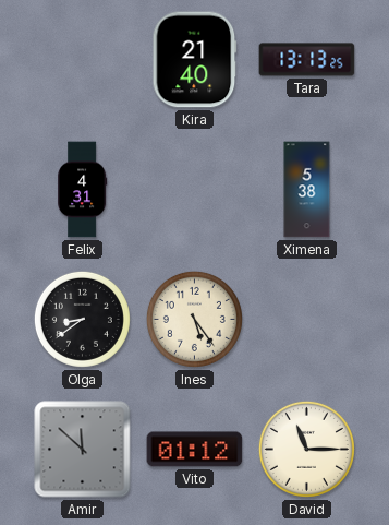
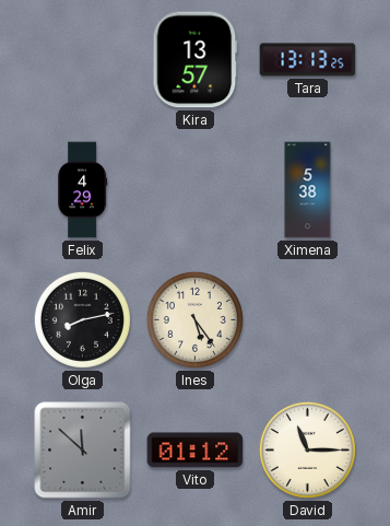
Kira: 21:40 -> 13:57
Felix: 4:31 -> 4:29
Olga: 8:39 -> 8:13
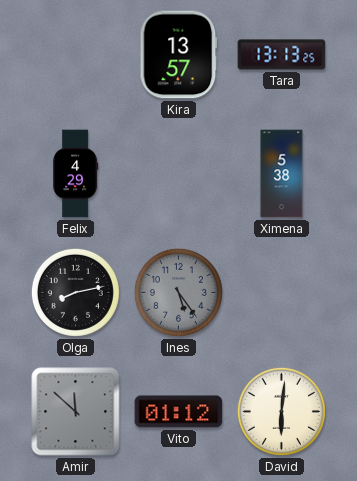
Ines dial: cream -> grey
David: 11:15 -> 6:01
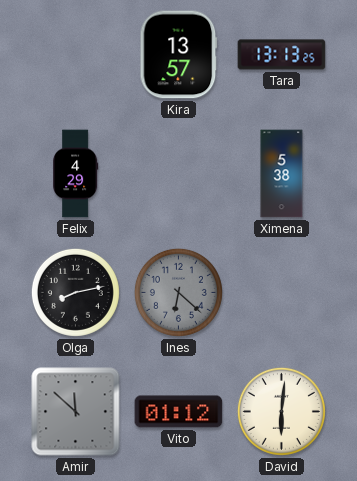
Ines: 5:24 -> 6:22
